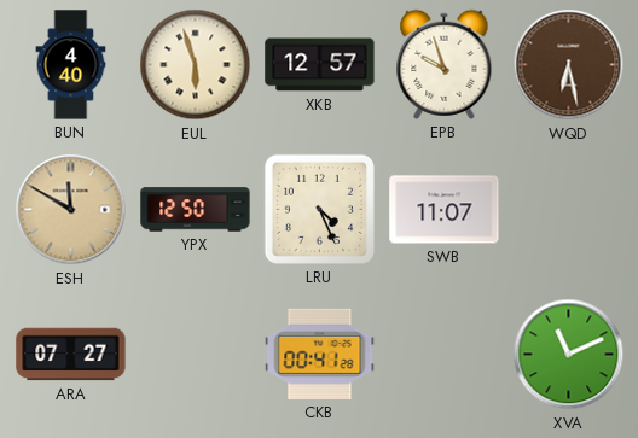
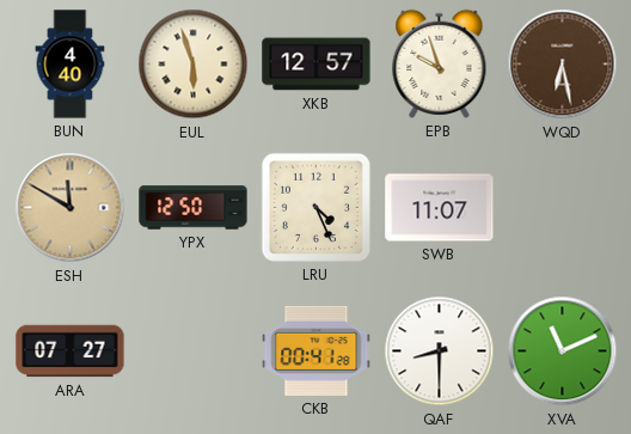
QAF: none -> 8:30
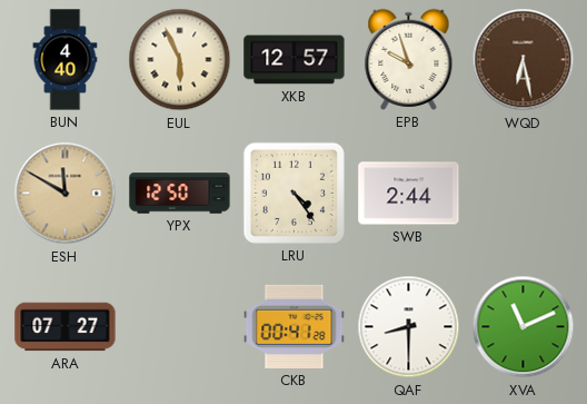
EUL: 5:57 -> 5:56
LRU: 4:26 -> 4:24
SWB: 11:07 -> 2:44
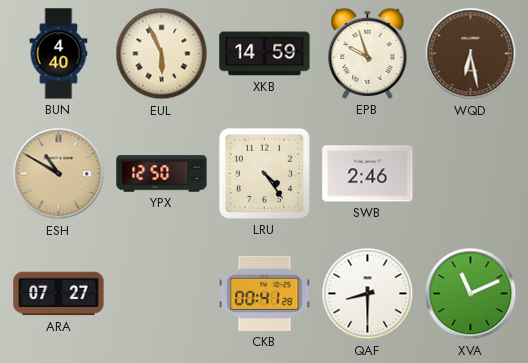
XKB: 12:57 -> 14:59
ESH: 11:50 -> 10:50
SWB: 2:44 -> 2:46
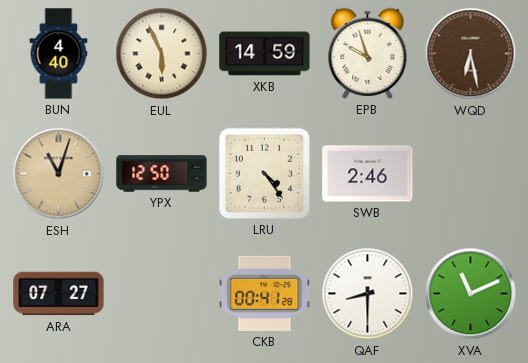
ESH: 10:50 -> 11:03
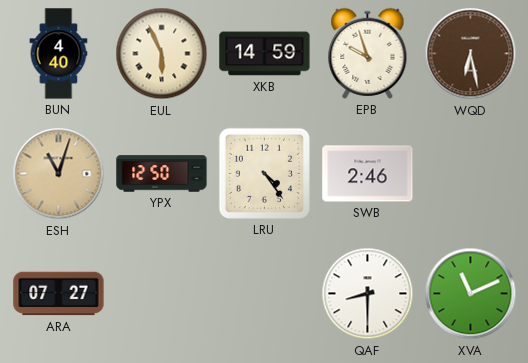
CKB: 00:41 -> none
